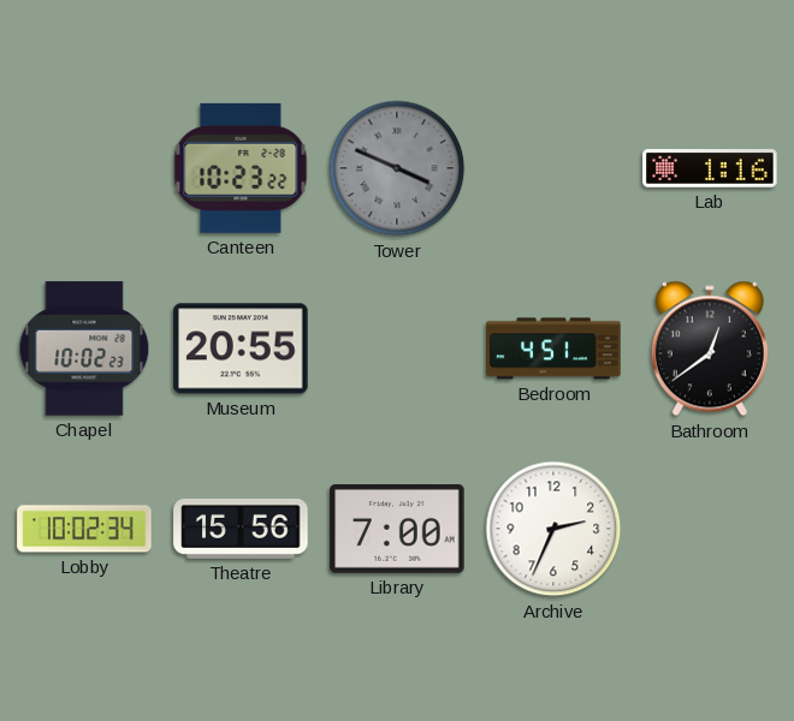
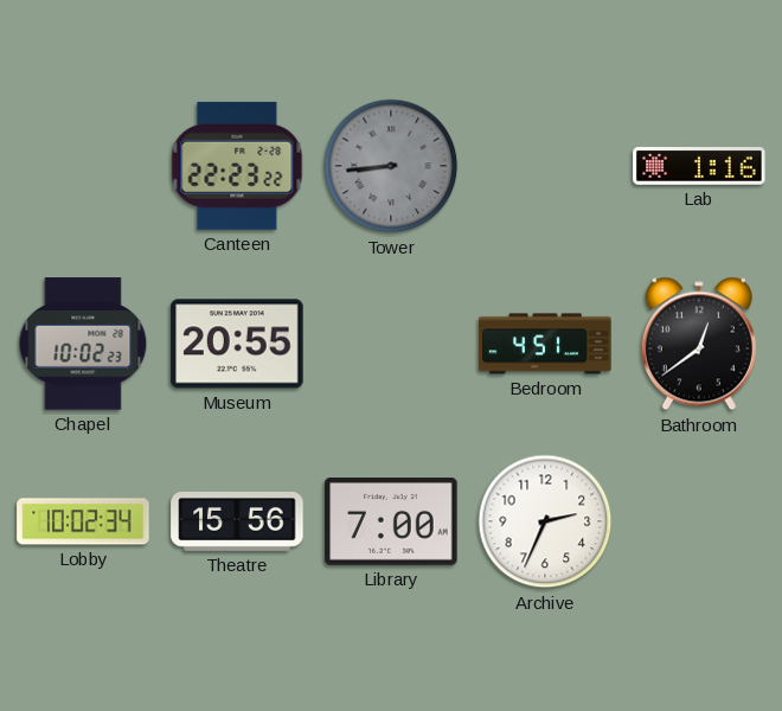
Canteen: 10:23 -> 22:23
Tower: 3:49 -> 8:44
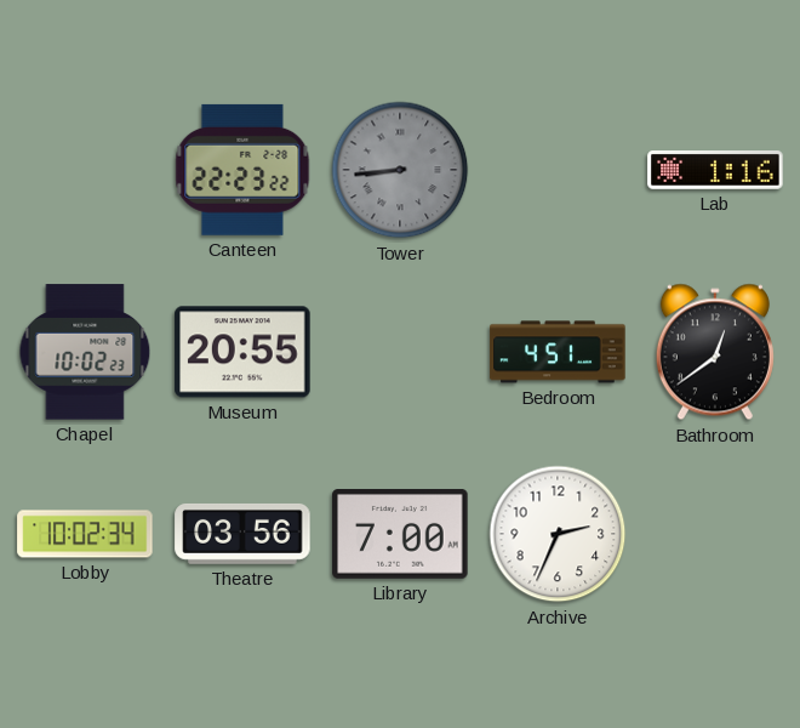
Theatre: 15:56 -> 03:56
